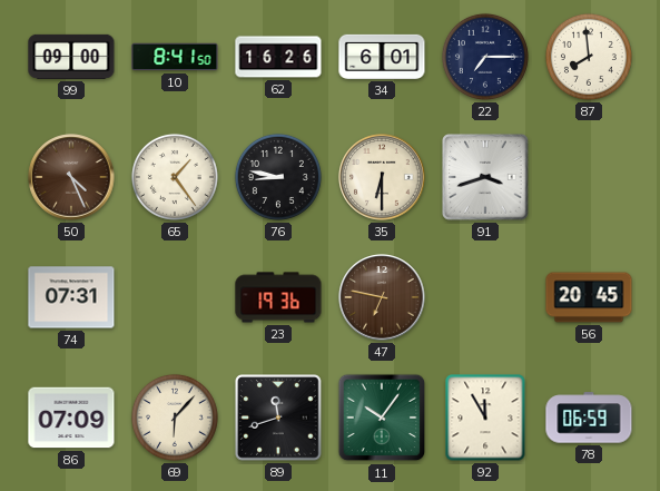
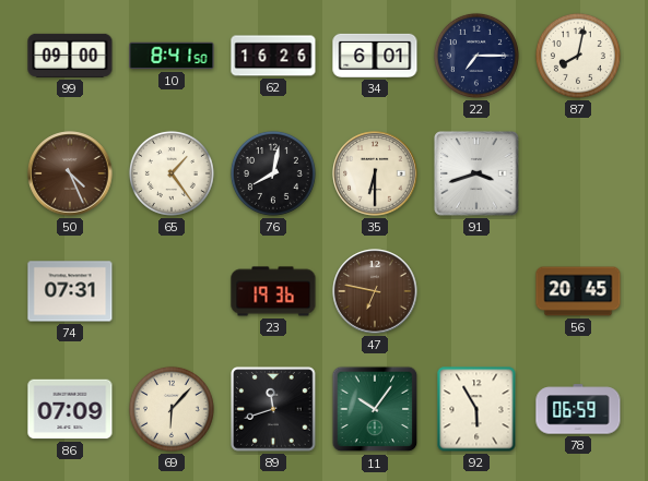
87: 7:59 -> 8:02
76: 8:47 -> 8:02
92: 11:55 -> 5:55
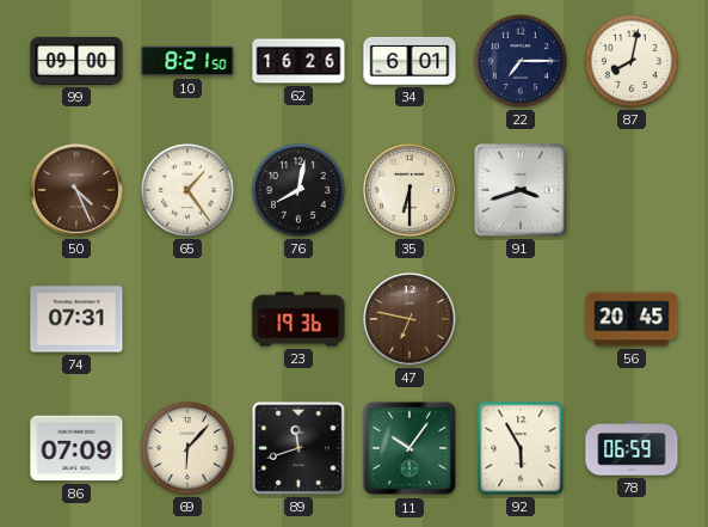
10: 8:41 -> 8:21
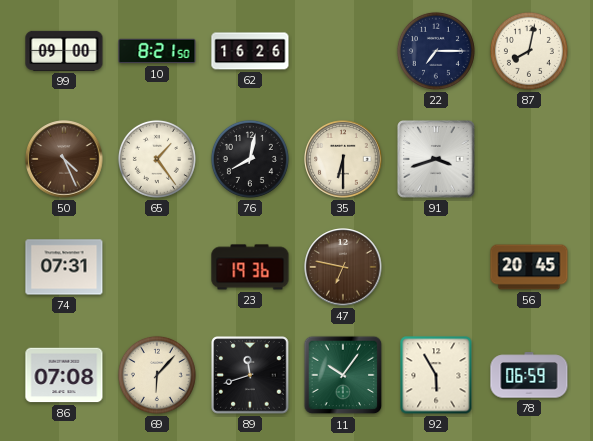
34: 6:01 -> none
86: 07:09 -> 07:08
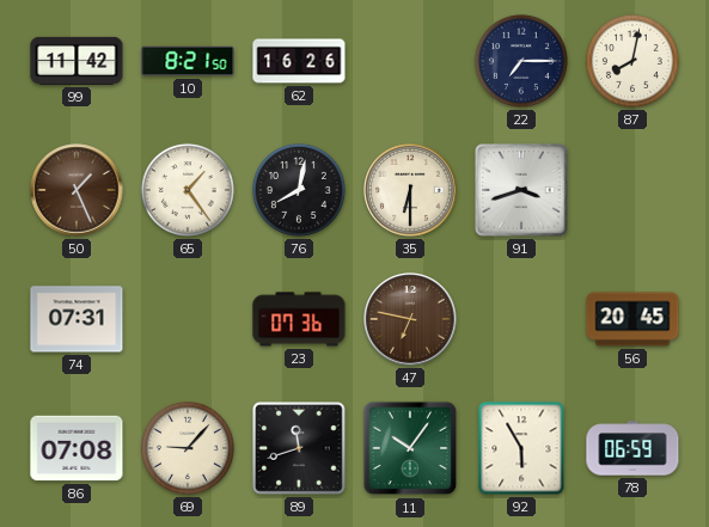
99: 09:00 -> 11:42
50: 4:26 -> 1:26
23: 19:36 -> 07:36
69: 6:07 -> 9:07
